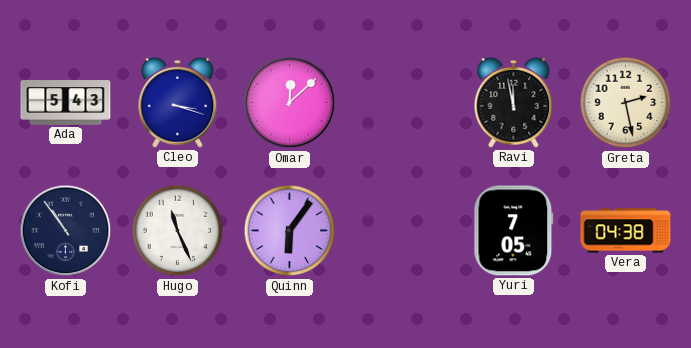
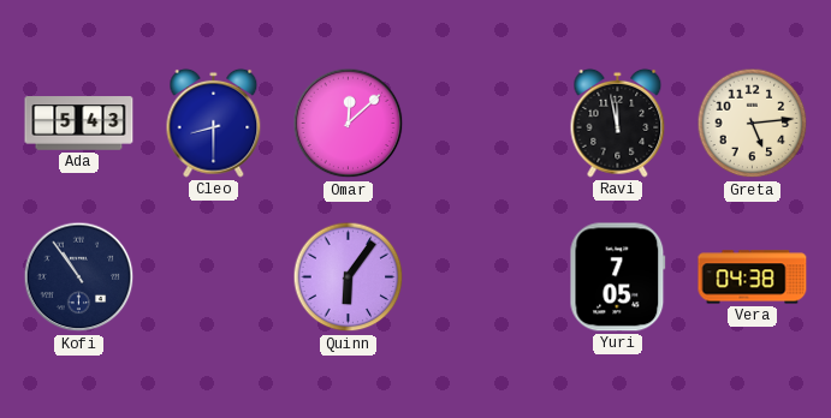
Cleo: 3:18 -> 8:30
Greta: 2:28 -> 5:14
Hugo: 11:26 -> none
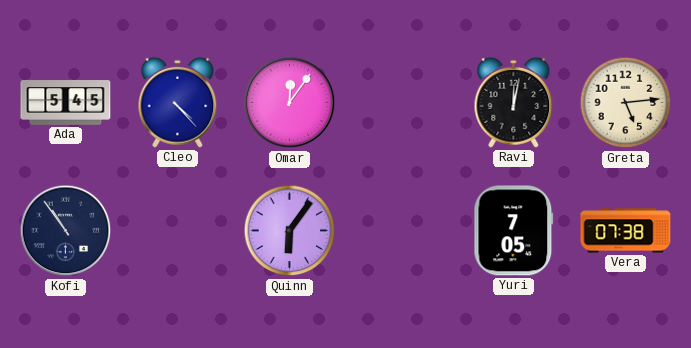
Ada: 5:43 -> 5:45
Cleo: 8:30 -> 4:23
Omar: 12:08 -> 12:06
Ravi: 11:58 -> 12:02
Vera: 04:38 -> 07:38
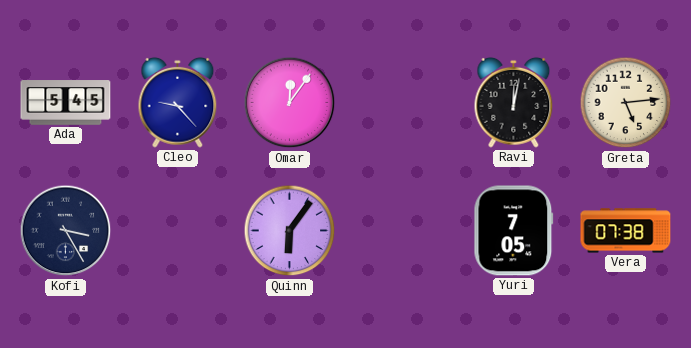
Cleo: 4:23 -> 9:23
Kofi: 10:54 -> 3:25
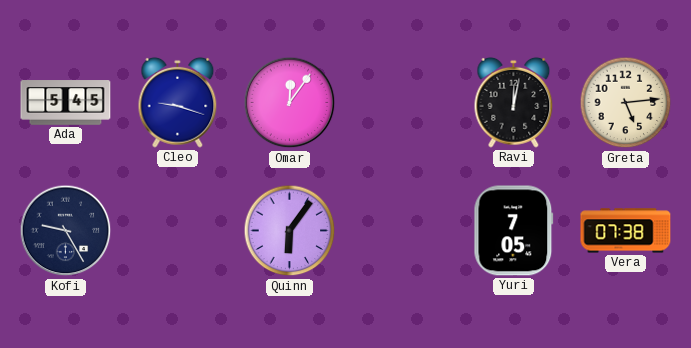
Cleo: 9:23 -> 9:18
Kofi: 3:25 -> 9:25
